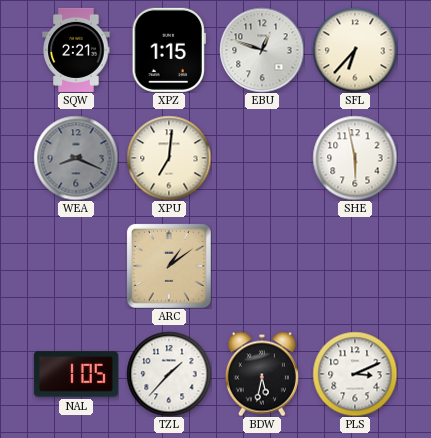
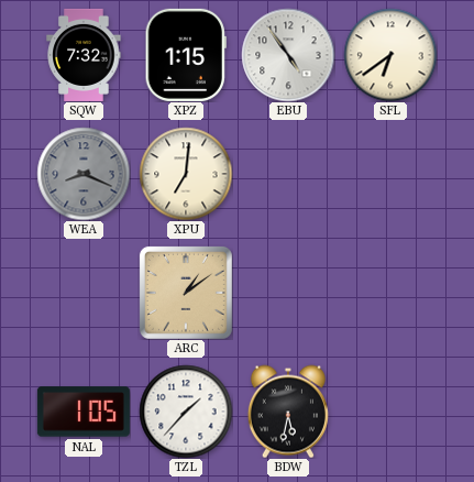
SQW: 2:21 -> 7:32
EBU: 12:48 -> 4:54
SFL: 6:37 -> 6:39
SHE: 5:58 -> none
PLS: 3:11 -> none
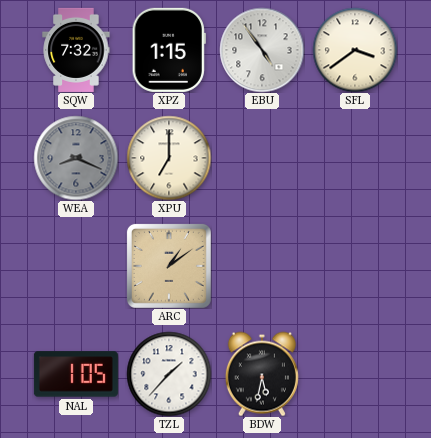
SFL: 6:39 -> 3:39
XPU: 7:01 -> 7:00
